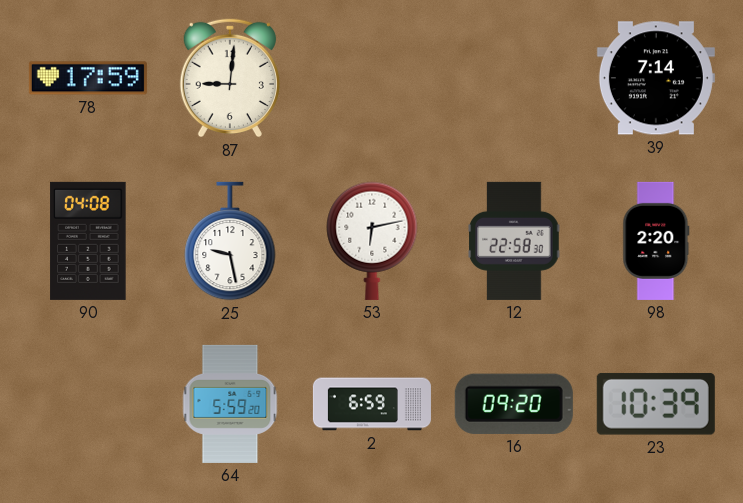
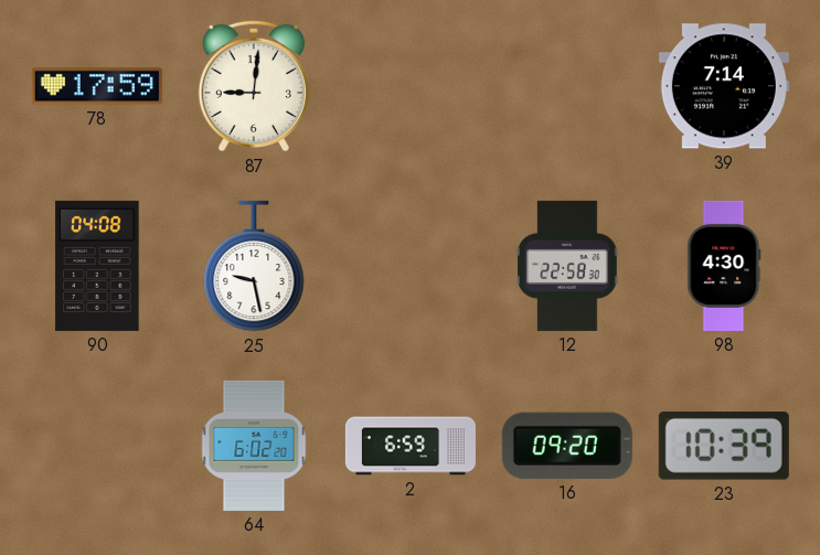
53: 6:13 -> none
98: 2:20 -> 4:30
64: 5:59 -> 6:02
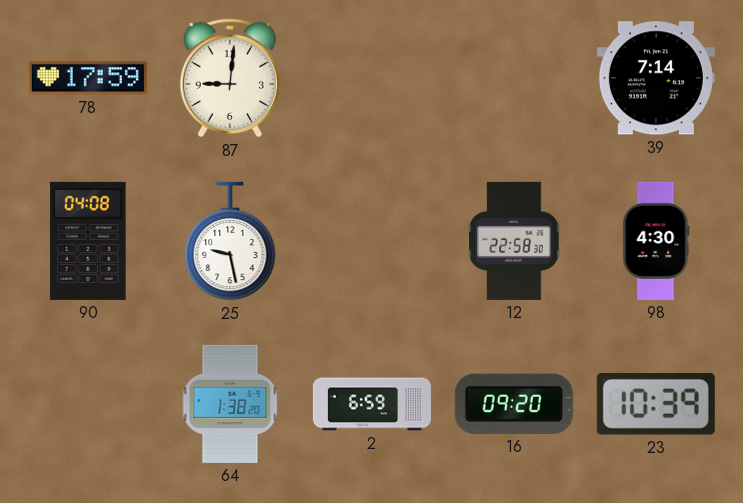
64: 6:02 -> 1:38
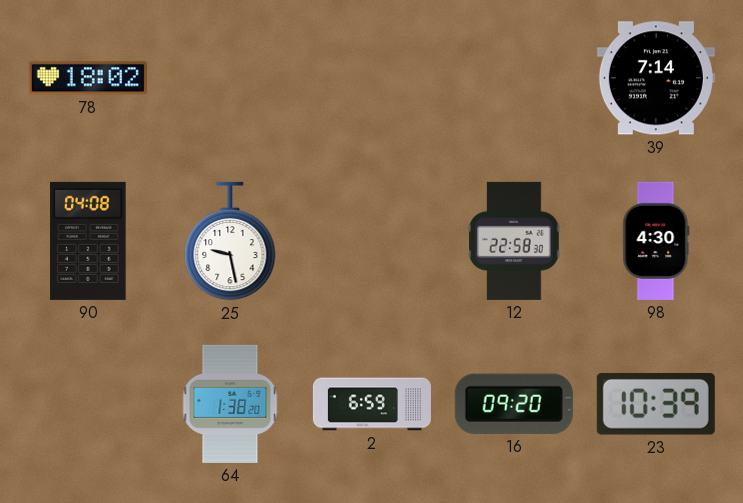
78: 17:59 -> 18:02
87: 9:01 -> none
